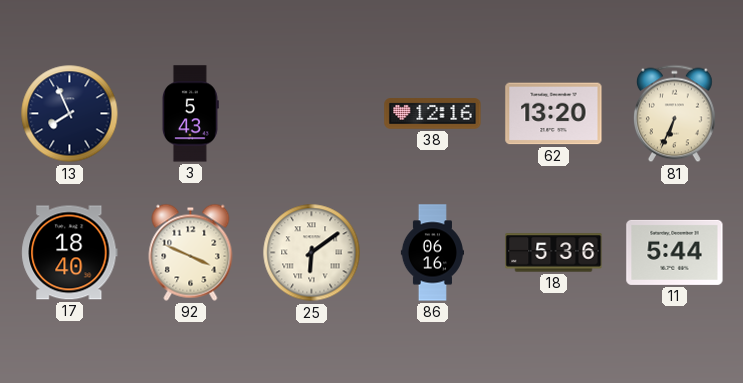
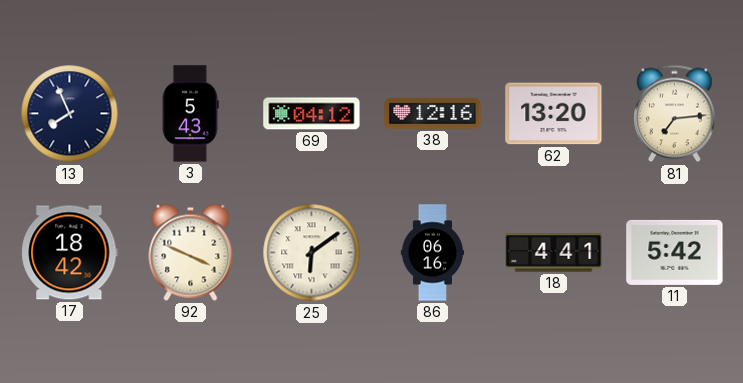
69: none -> 04:12
81: 6:34 -> 7:14
17: 18:40 -> 18:42
18: 5:36 -> 4:41
11: 5:44 -> 5:42
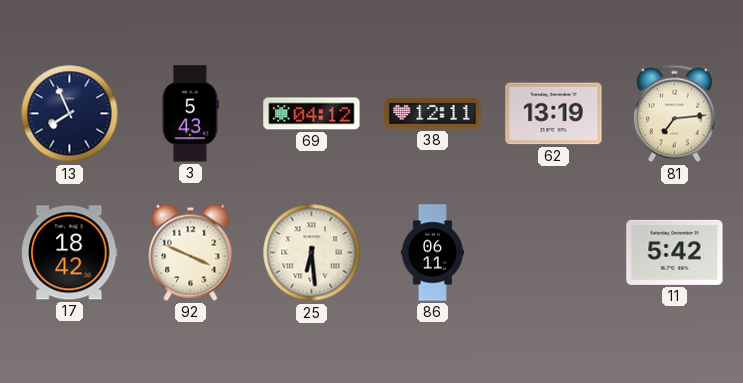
38: 12:16 -> 12:11
62: 13:20 -> 13:19
25: 6:09 -> 6:29
86: 06:16 -> 06:11
18: 4:41 -> none
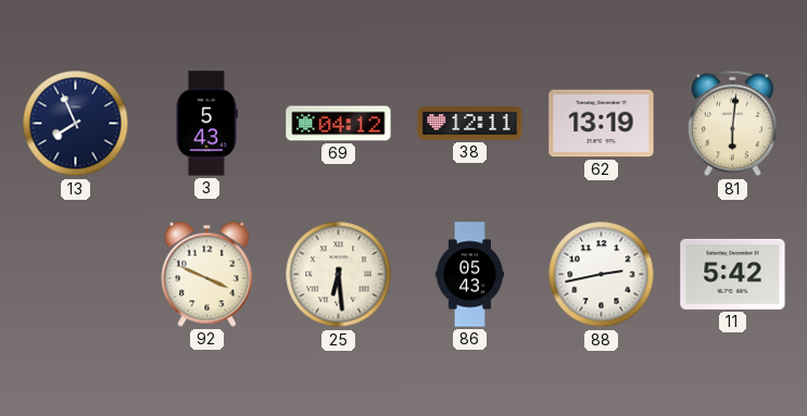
81: 7:14 -> 6:01
17: 18:42 -> none
86: 06:11 -> 05:43
88: none -> 2:43
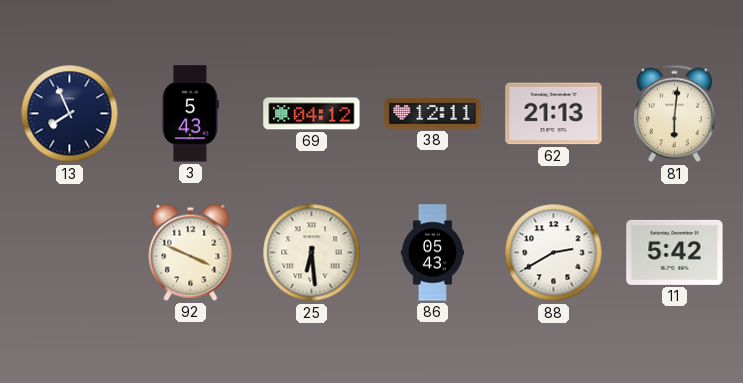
62: 13:19 -> 21:13
88: 2:43 -> 2:40
